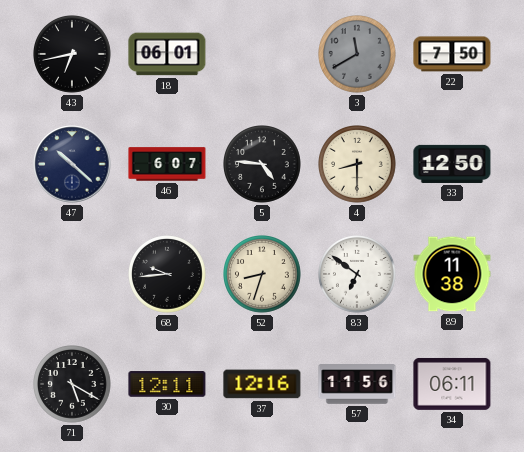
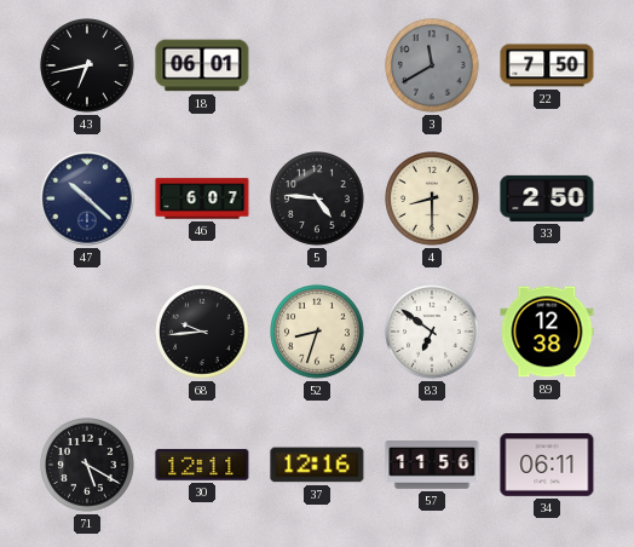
33: 12:50 -> 2:50
89: 11:38 -> 12:38
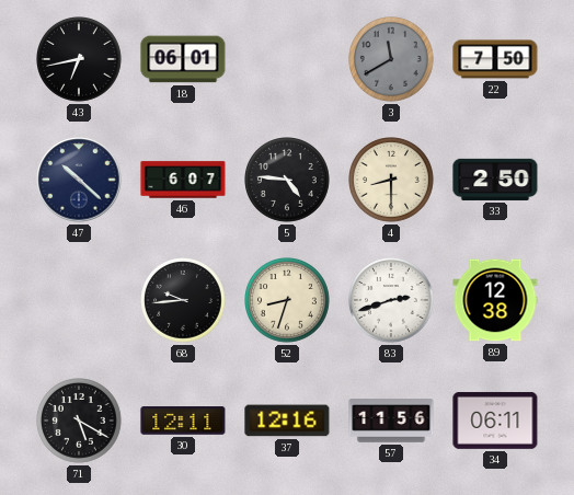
83: 6:51 -> 2:42
